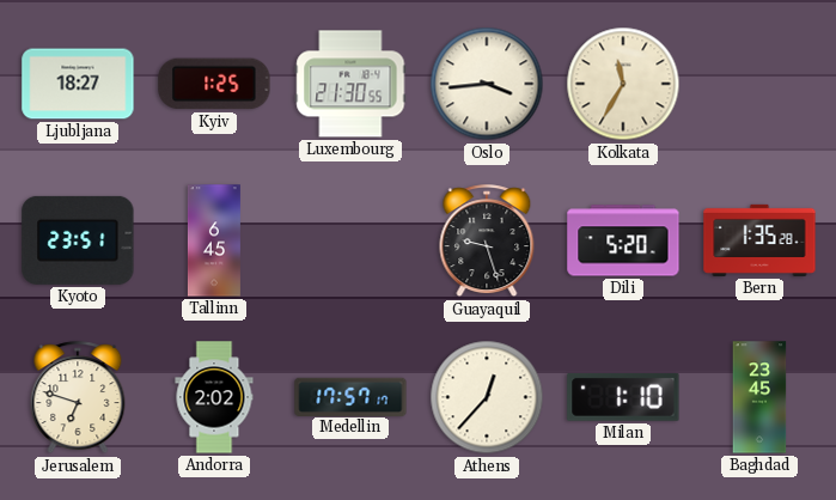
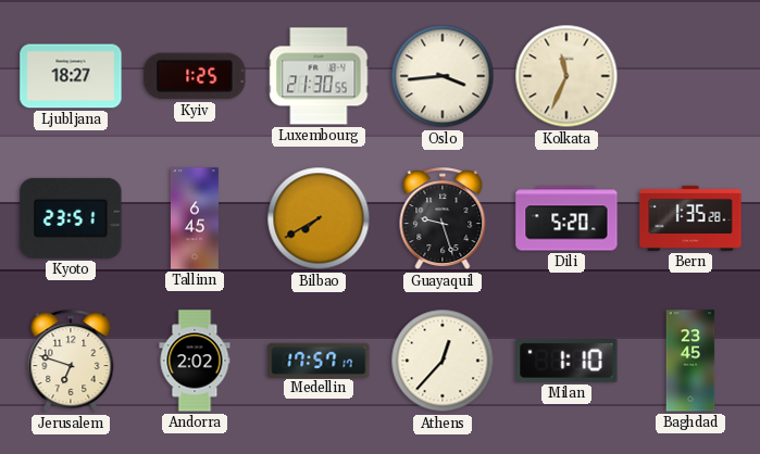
Kolkata: 11:35 -> 11:34
Bilbao: none -> 7:40
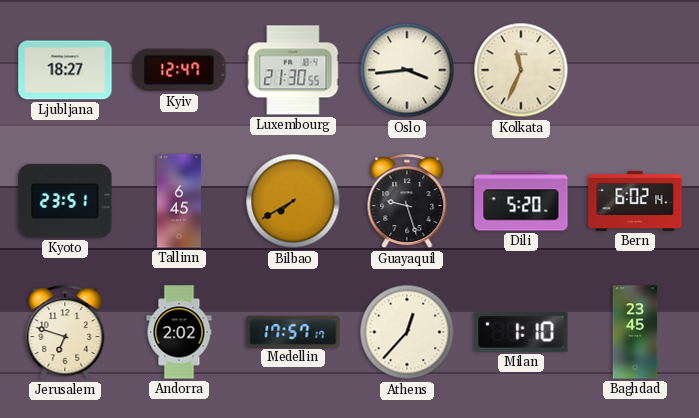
Kyiv: 1:25 -> 12:47
Bern: 1:35 -> 6:02
